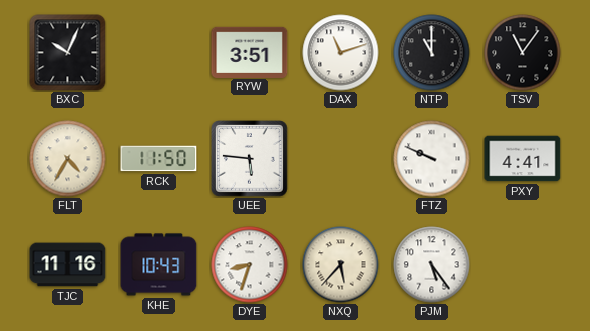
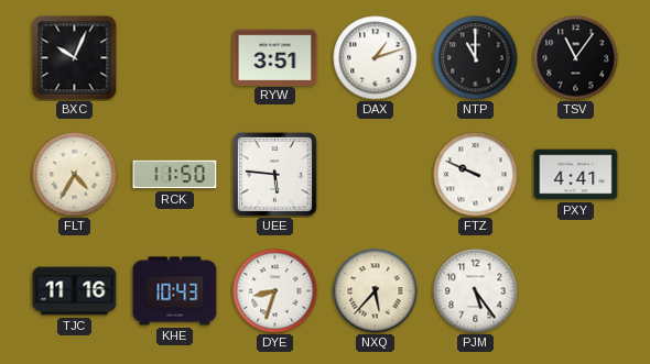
DAX: 11:12 -> 1:12
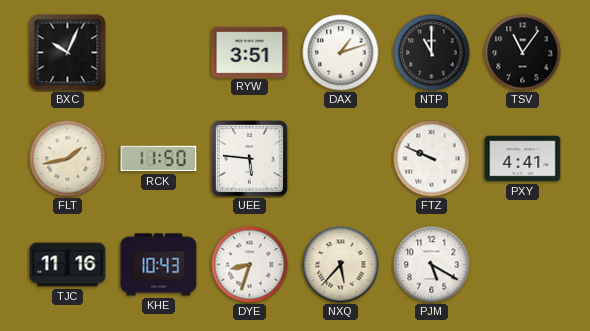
FLT: 4:35 -> 1:43
PJM: 5:24 -> 5:20
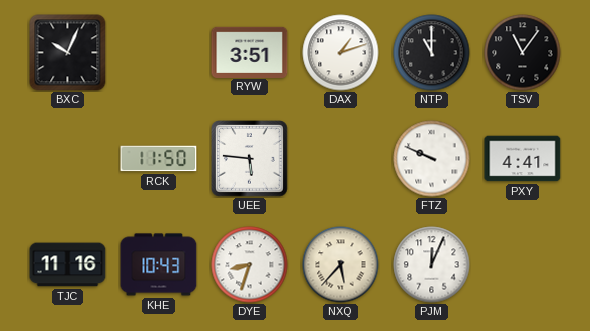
FLT: 1:43 -> none
PJM: 5:20 -> 12:04
